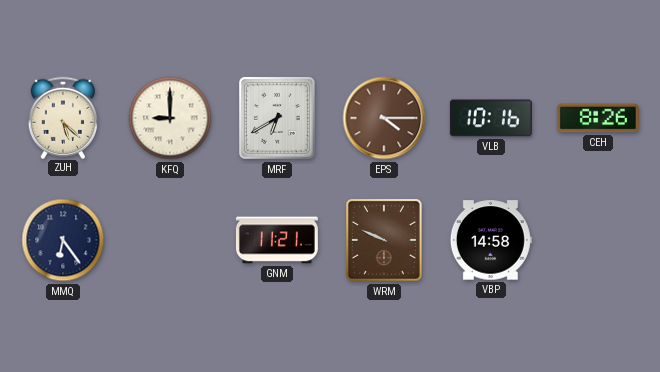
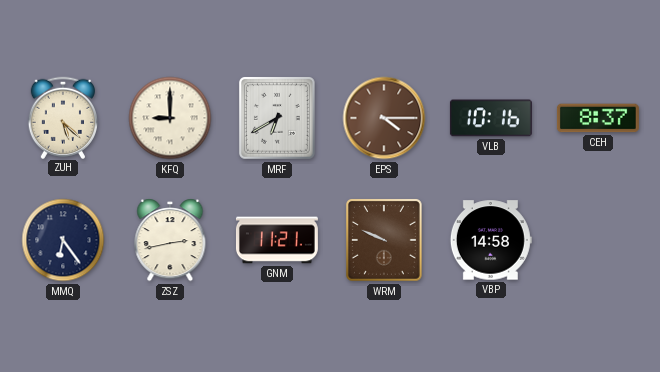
CEH: 8:26 -> 8:37
ZSZ: none -> 2:43
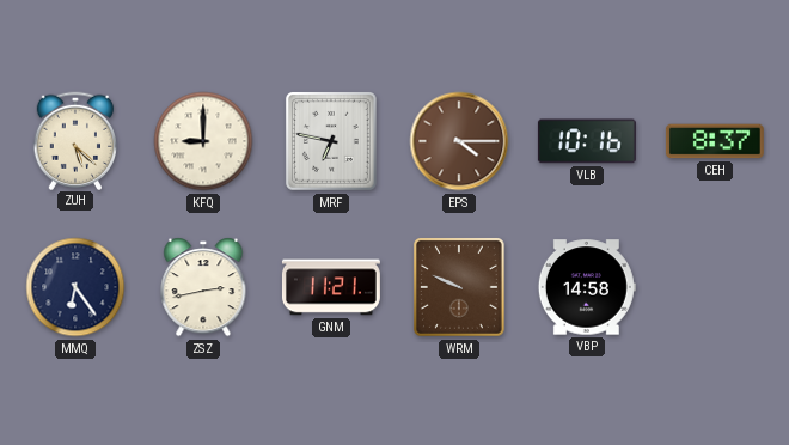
MRF: 6:40 -> 6:47
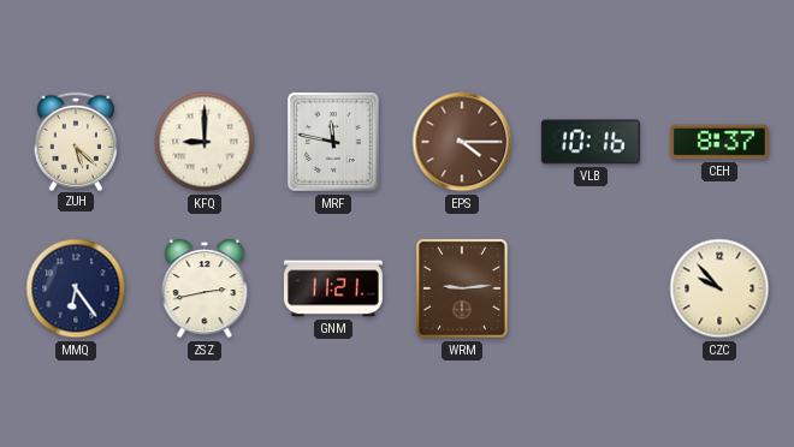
MRF: 6:47 -> 11:47
WRM: 9:49 -> 9:14
VBP: 14:58 -> none
CZC: none -> 9:53
